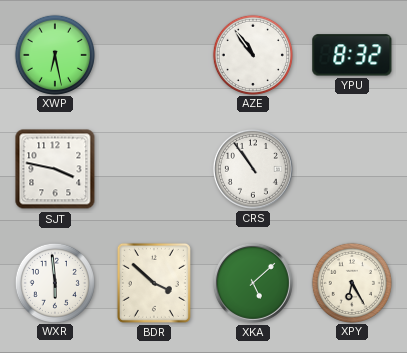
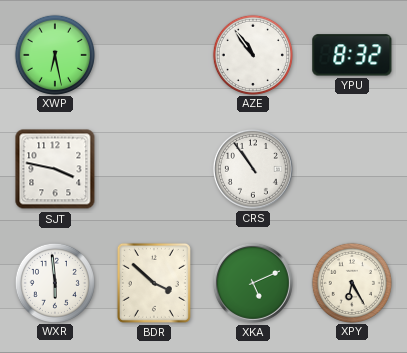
XKA: 5:08 -> 5:11
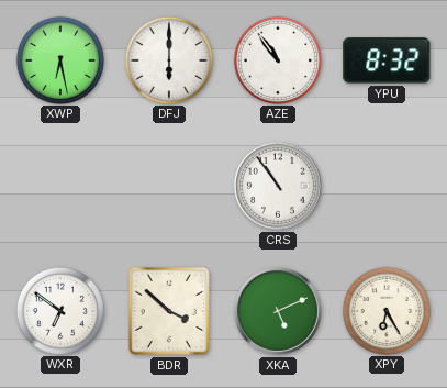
DFJ: none -> 6:00
SJT: 3:47 -> none
WXR: 5:59 -> 6:51
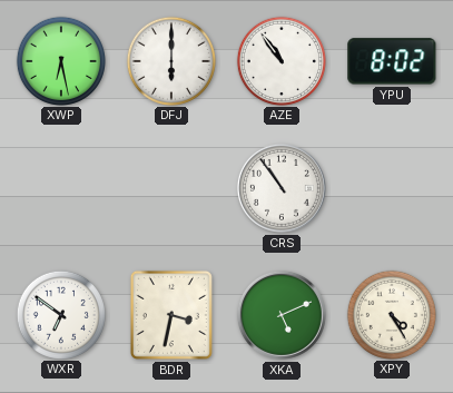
YPU: 8:32 -> 8:02
BDR: 3:52 -> 3:32
XPY: 6:25 -> 4:25
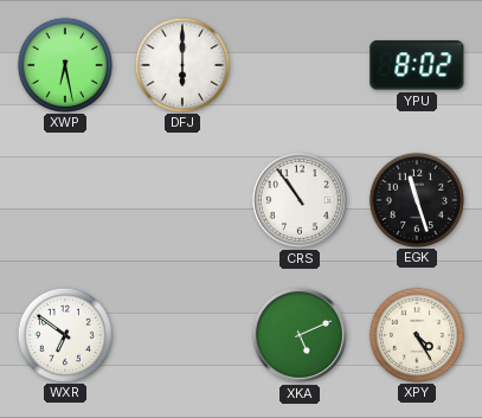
AZE: 10:54 -> none
EGK: none -> 11:27
BDR: 3:32 -> none
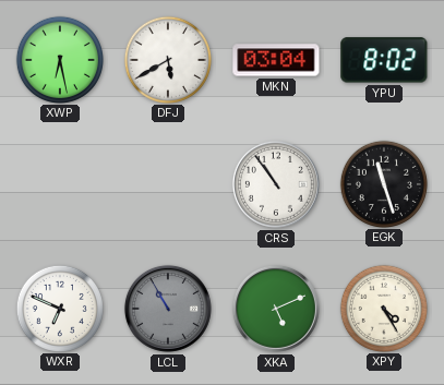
DFJ: 6:00 -> 5:40
MKN: none -> 03:04
WXR: 6:51 -> 6:49
LCL: none -> 10:55
